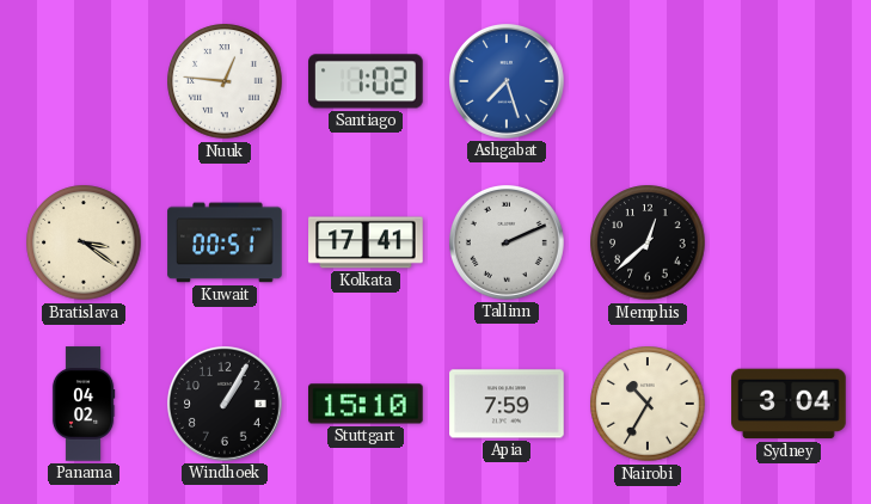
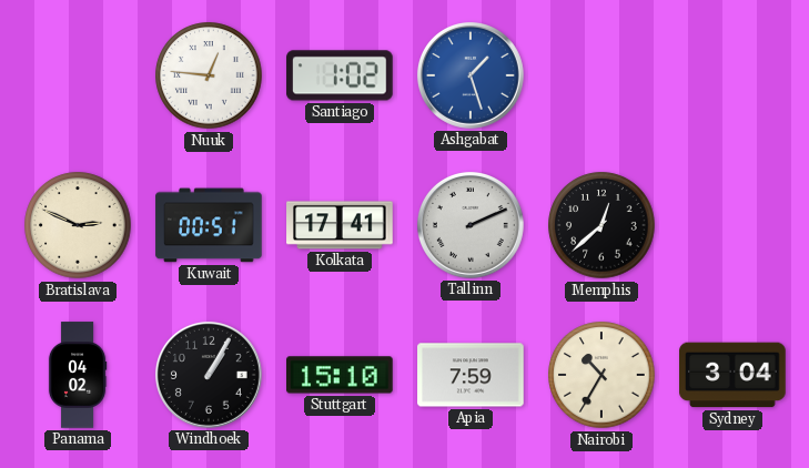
Ashgabat: 7:27 -> 1:27
Bratislava: 3:21 -> 2:49
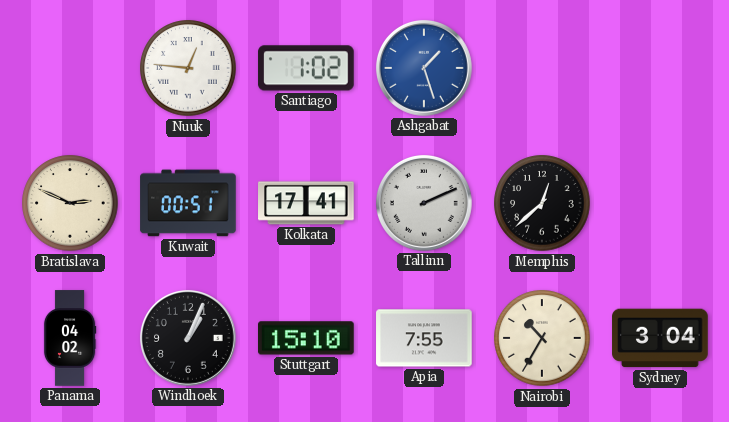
Windhoek: 1:05 -> 1:04
Apia: 7:59 -> 7:55
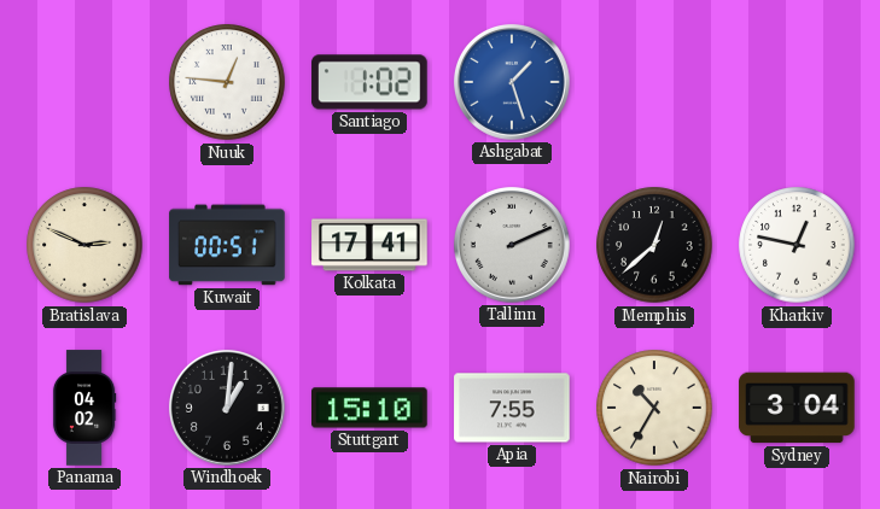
Kharkiv: none -> 12:47
Windhoek: 1:04 -> 1:01
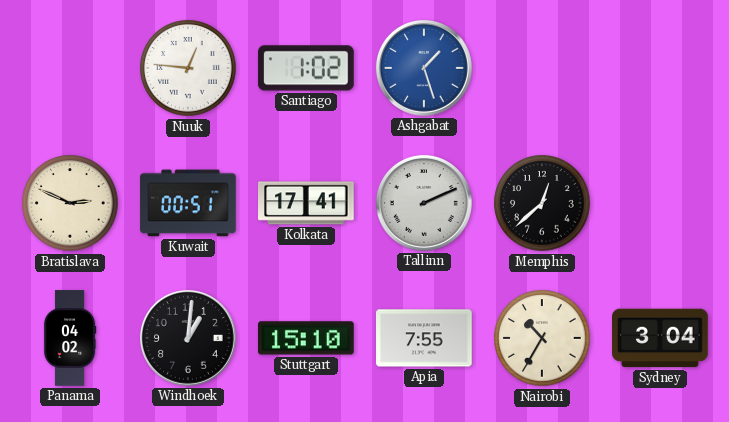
Kharkiv: 12:47 -> none
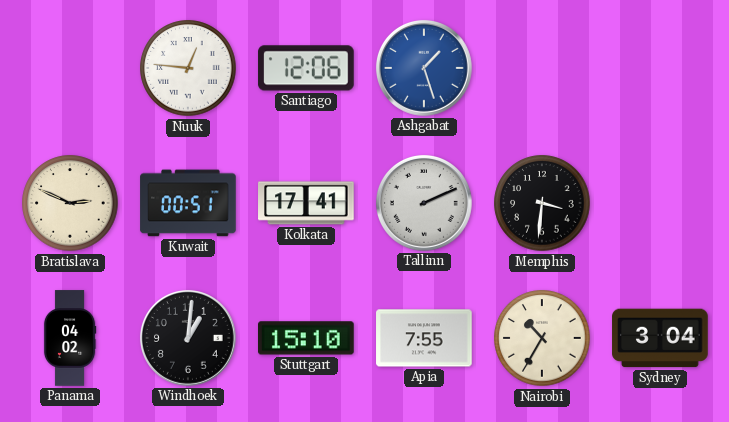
Santiago: 1:02 -> 12:06
Memphis: 12:38 -> 3:31
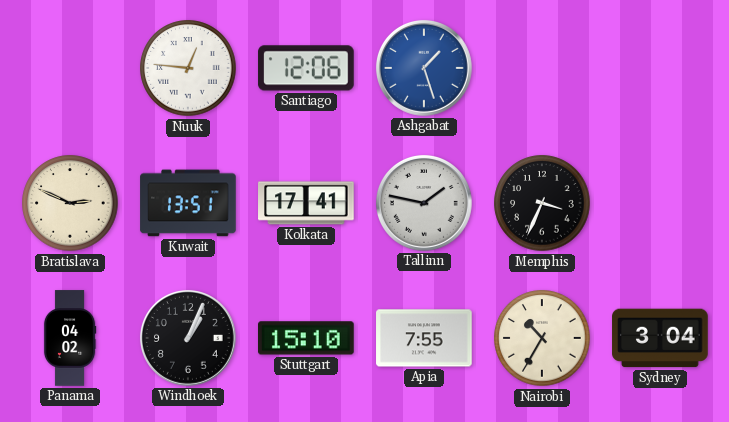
Kuwait: 00:51 -> 13:51
Tallinn: 2:11 -> 1:47
Memphis: 3:31 -> 3:34
Windhoek: 1:01 -> 1:04
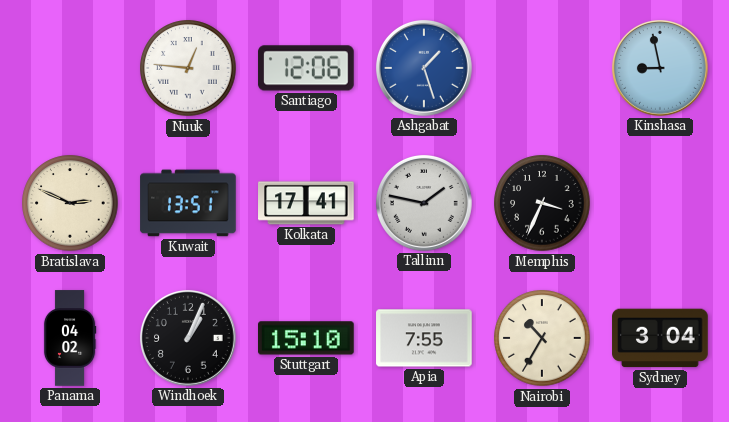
Kinshasa: none -> 8:58
